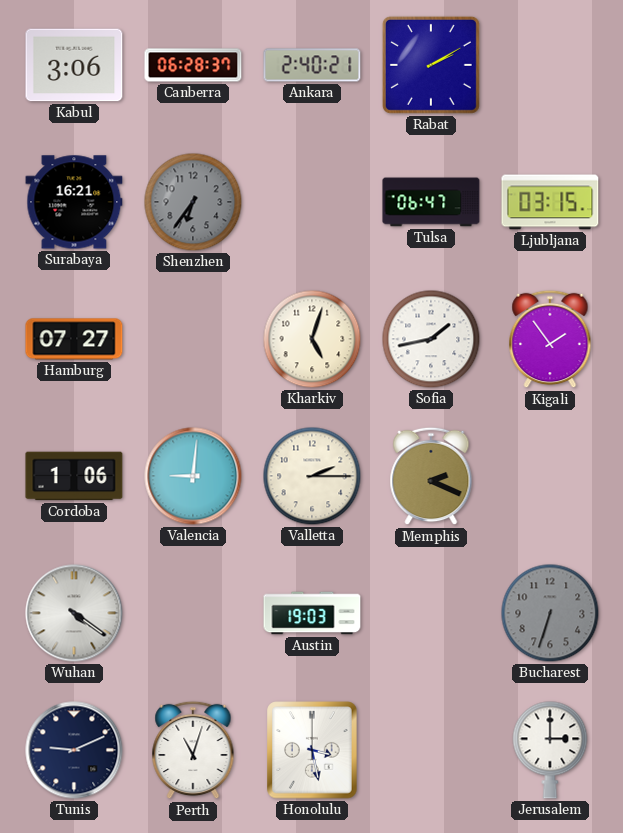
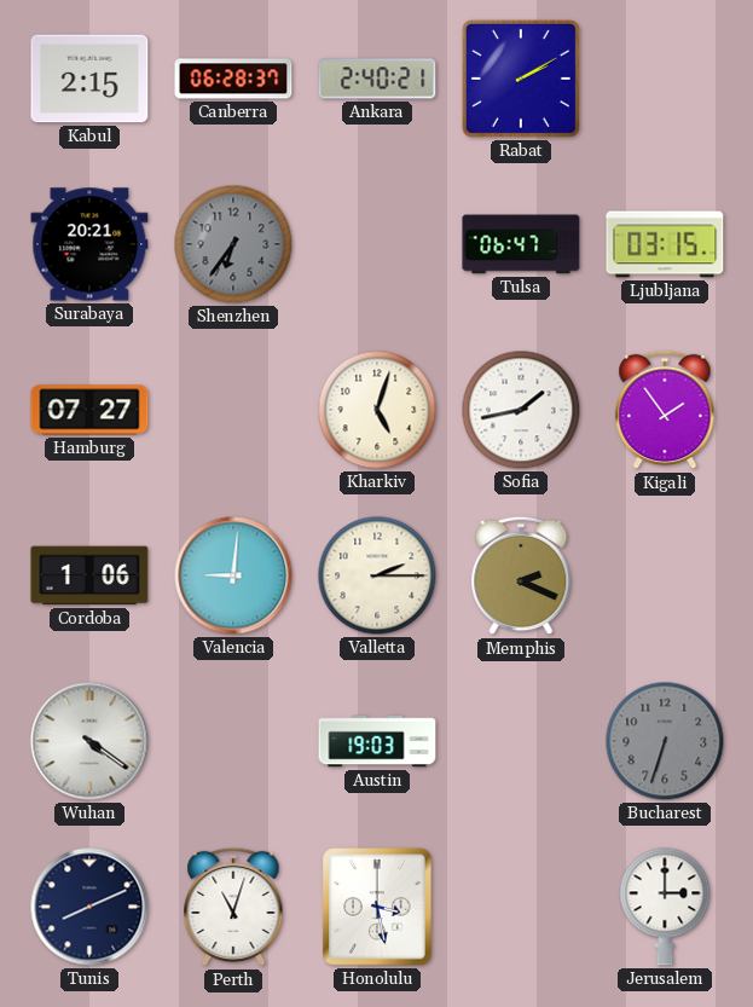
Kabul: 3:06 -> 2:15
Surabaya: 16:21 -> 20:21
Tunis: 9:11 -> 8:11
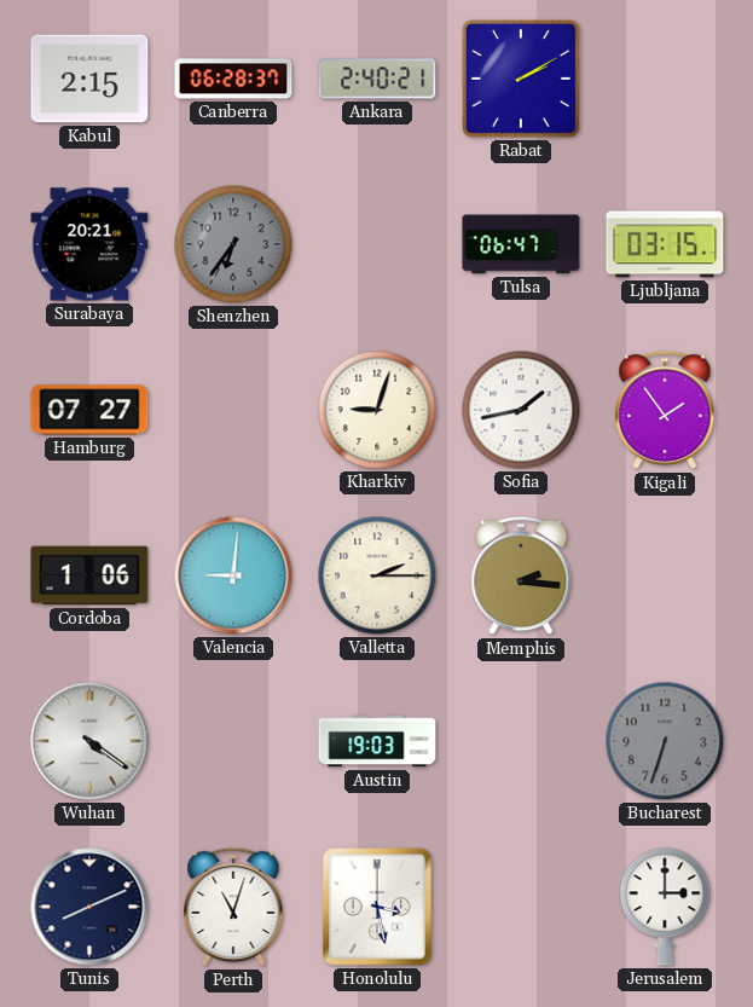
Kharkiv: 5:03 -> 9:03
Memphis: 2:19 -> 2:16
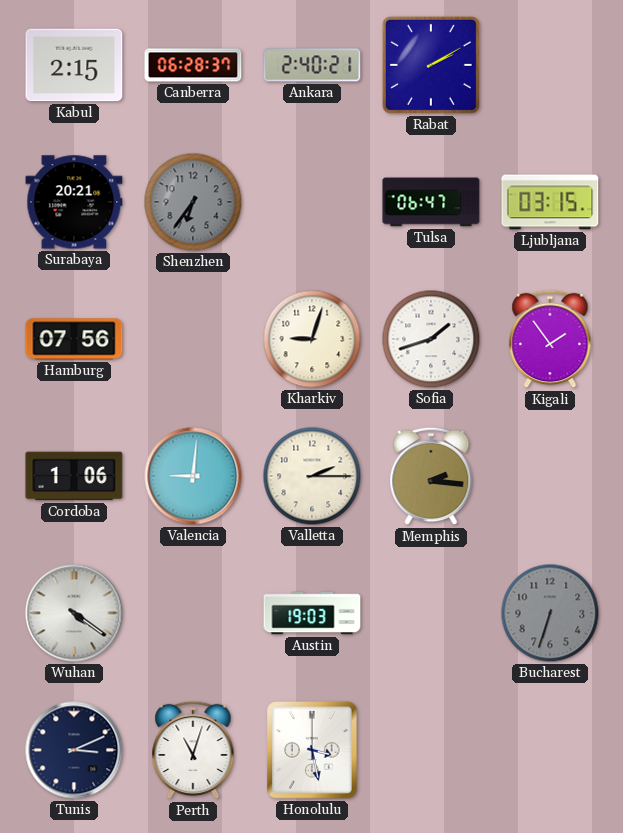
Hamburg: 07:27 -> 07:56
Sofia: 1:43 -> 1:42
Tunis: 8:11 -> 3:11
Jerusalem: 3:00 -> none
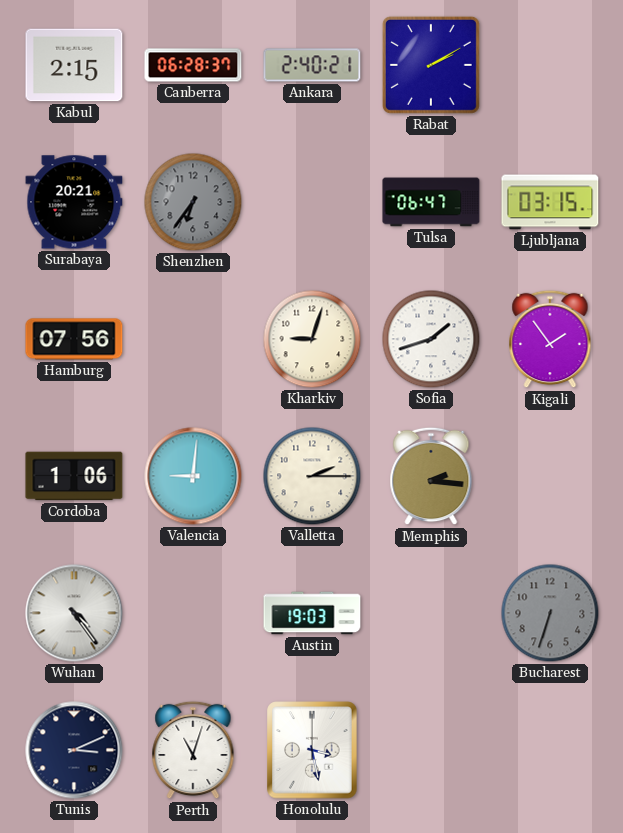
Wuhan: 4:21 -> 4:24
